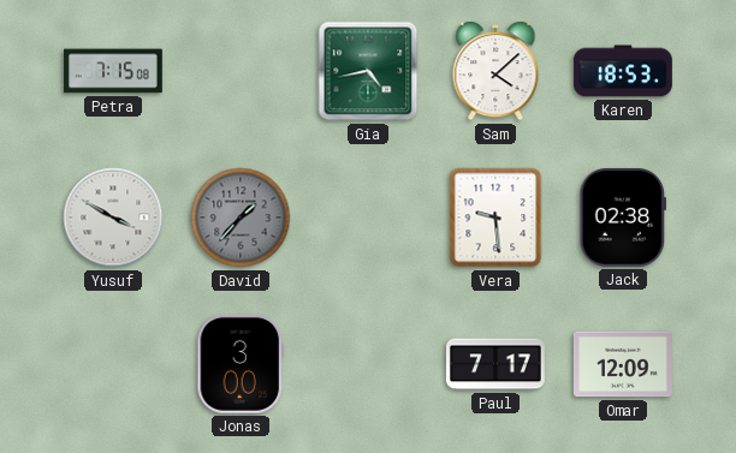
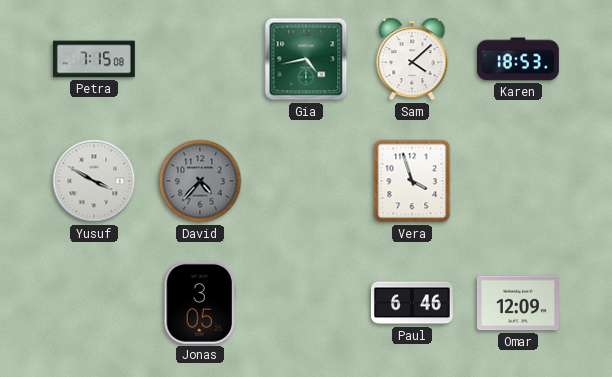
David: 1:37 -> 4:37
Vera: 9:29 -> 3:57
Jack: 02:38 -> none
Jonas: 3:00 -> 3:05
Paul: 7:17 -> 6:46
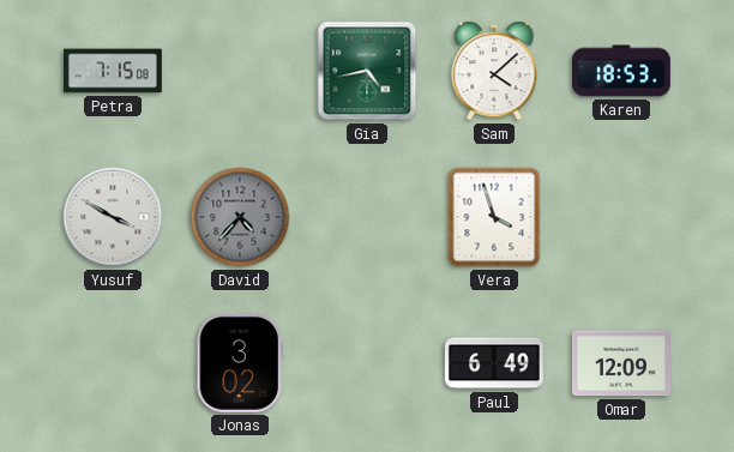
Jonas: 3:05 -> 3:02
Paul: 6:46 -> 6:49
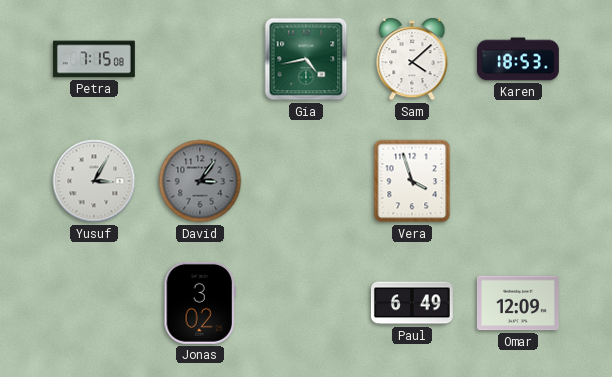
Yusuf: 3:50 -> 3:05
David: 4:37 -> 3:06
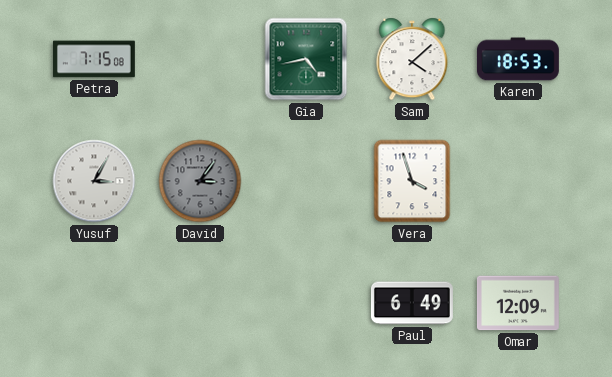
Jonas: 3:02 -> none
